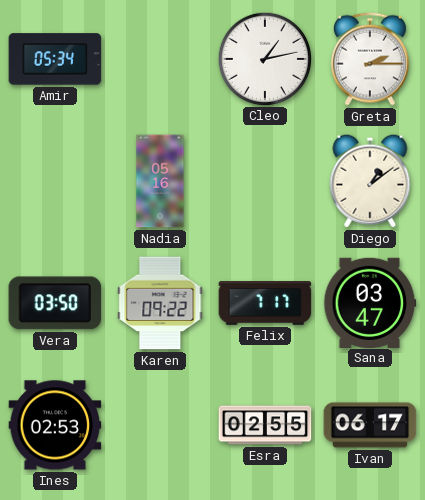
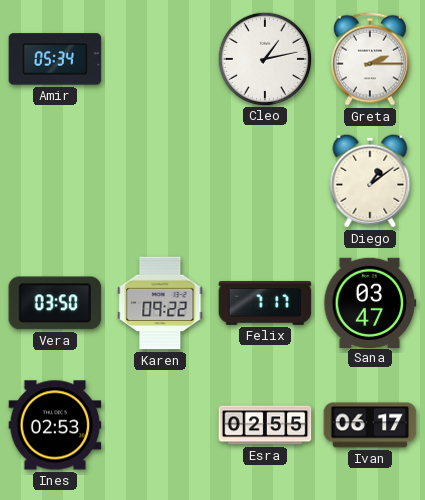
Nadia: 05:16 -> none
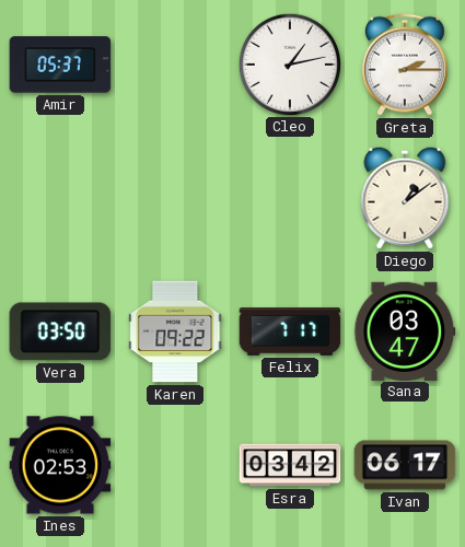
Amir: 05:34 -> 05:37
Esra: 02:55 -> 03:42
